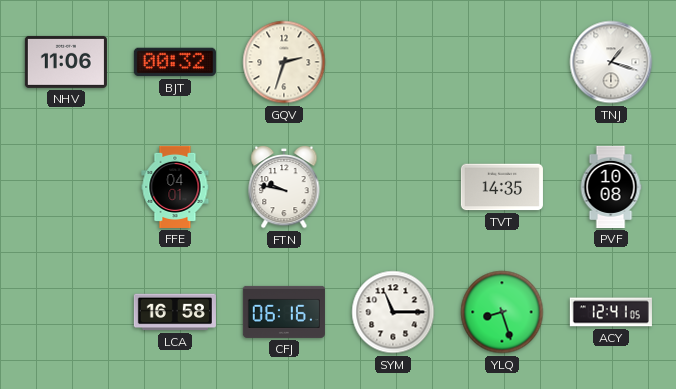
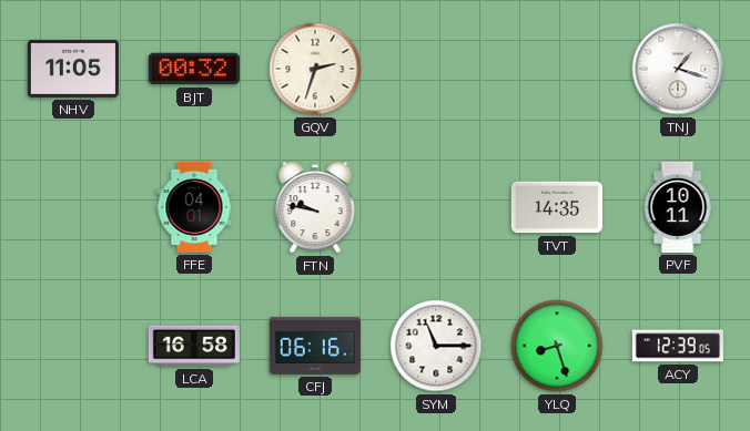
NHV: 11:06 -> 11:05
PVF: 10:08 -> 10:11
ACY: 12:41 -> 12:39
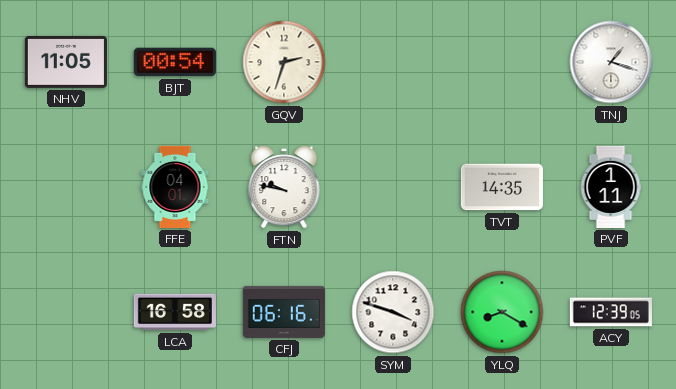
BJT: 00:32 -> 00:54
PVF: 10:11 -> 1:11
SYM: 11:15 -> 3:48
YLQ: 8:27 -> 8:20
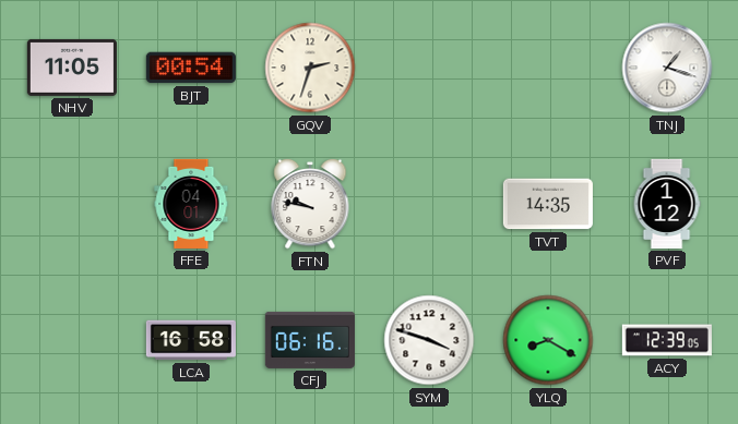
PVF: 1:11 -> 1:12
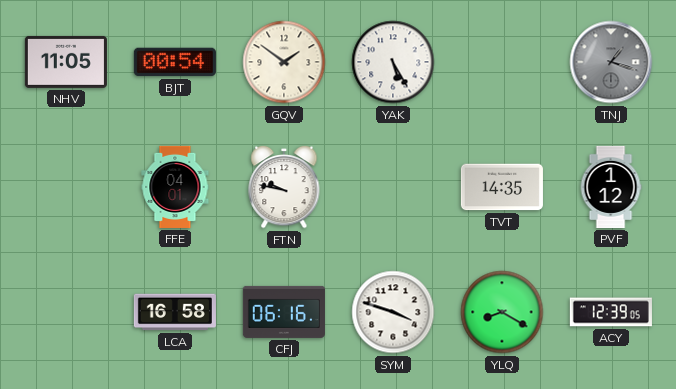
GQV: 2:33 -> 1:51
YAK: none -> 5:25
TNJ dial: white -> grey
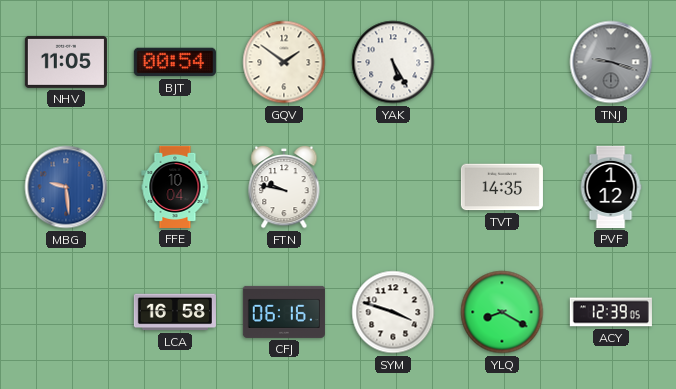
TNJ: 1:18 -> 9:18
MBG: none -> 9:29
FFE: 04:01 -> 10:04
